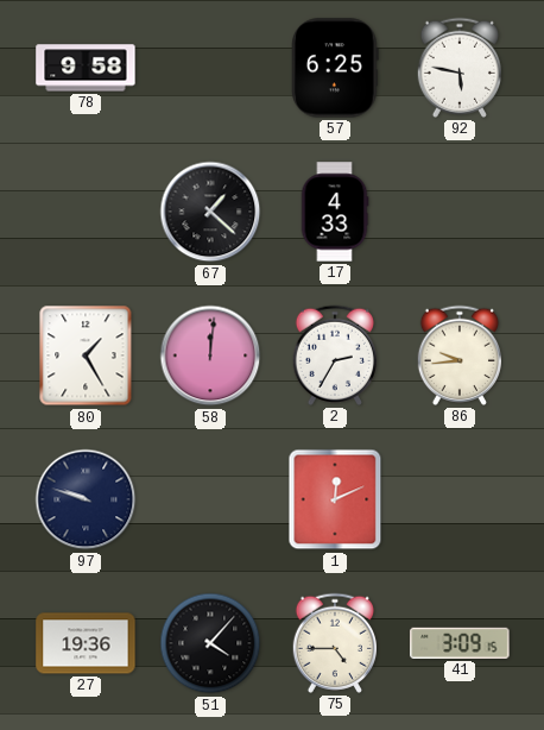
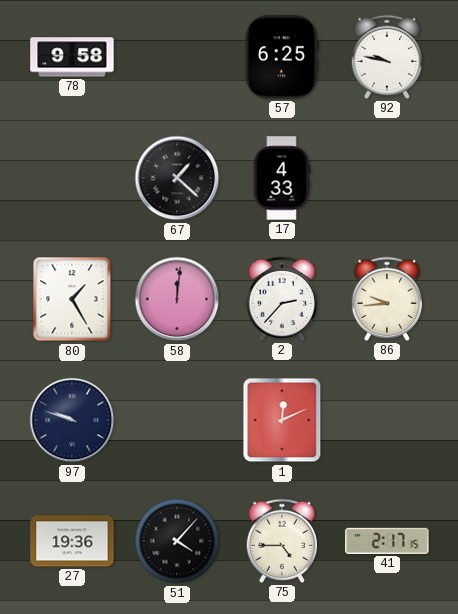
92: 5:47 -> 9:47
2: 2:35 -> 2:37
41: 3:09 -> 2:17
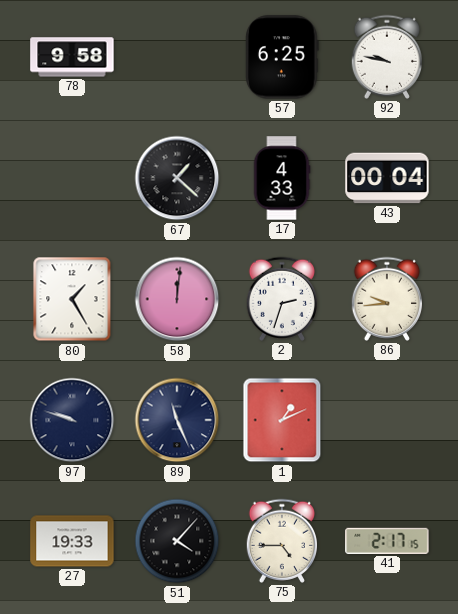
43: none -> 00:04
2: 2:37 -> 2:33
89: none -> 11:26
1: 12:11 -> 1:11
27: 19:36 -> 19:33
